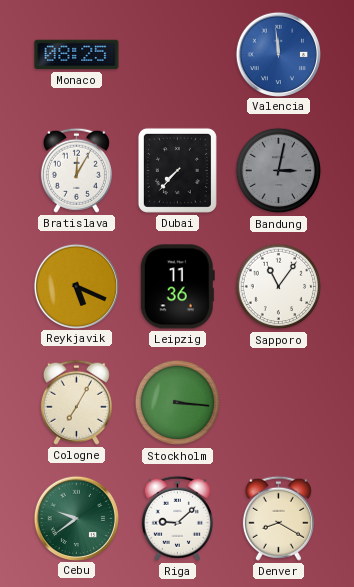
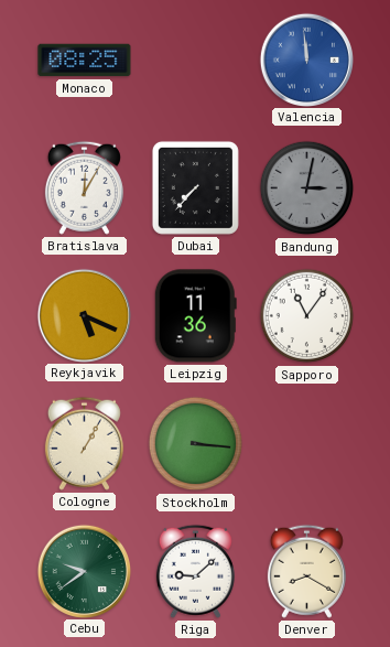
Cologne: 7:05 -> 1:05
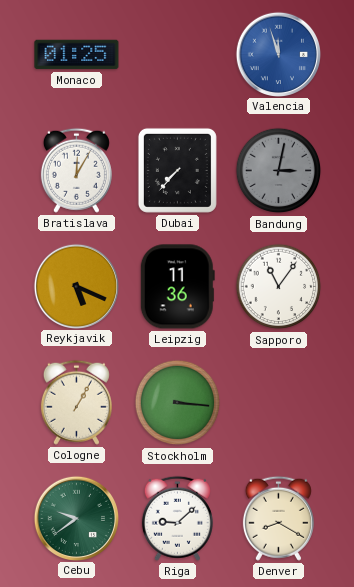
Monaco: 08:25 -> 01:25
Valencia: 11:59 -> 11:57
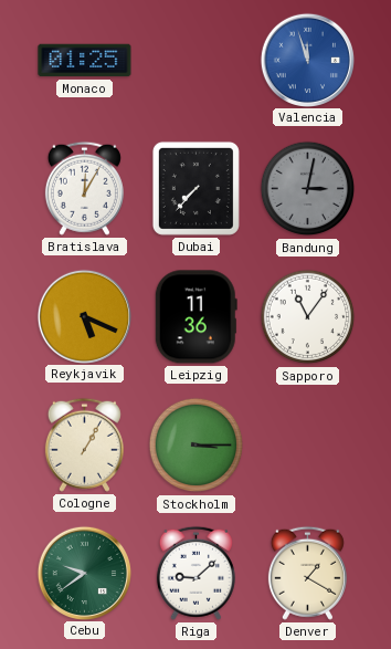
Stockholm: 3:16 -> 3:15
Denver: 8:20 -> 1:20
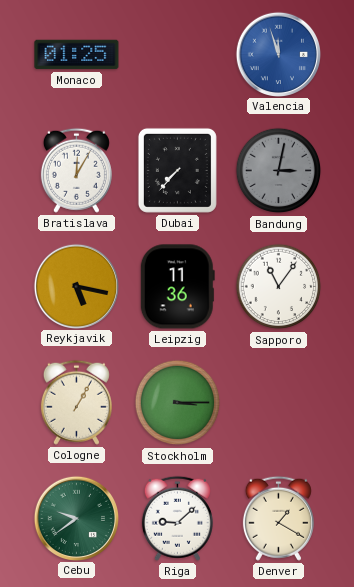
Reykjavik: 5:19 -> 5:17
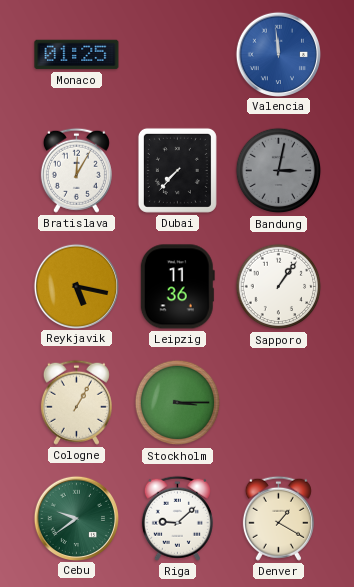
Valencia: 11:57 -> 11:59
Sapporo: 11:06 -> 1:06
